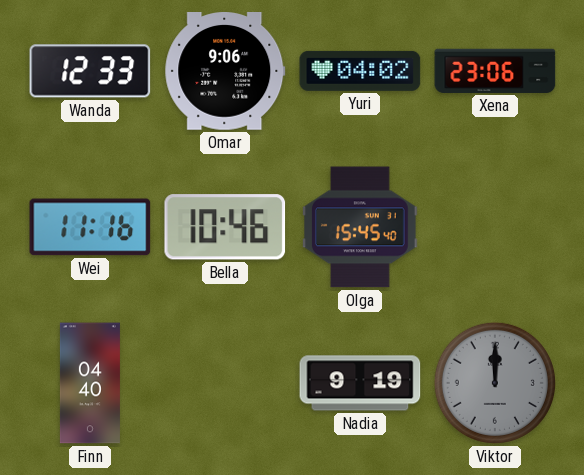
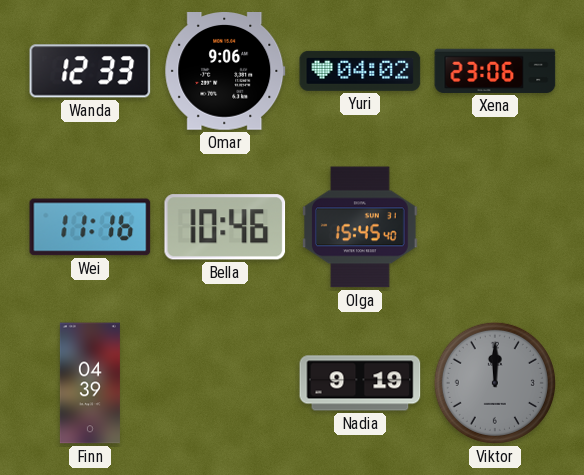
Finn: 04:40 -> 04:39
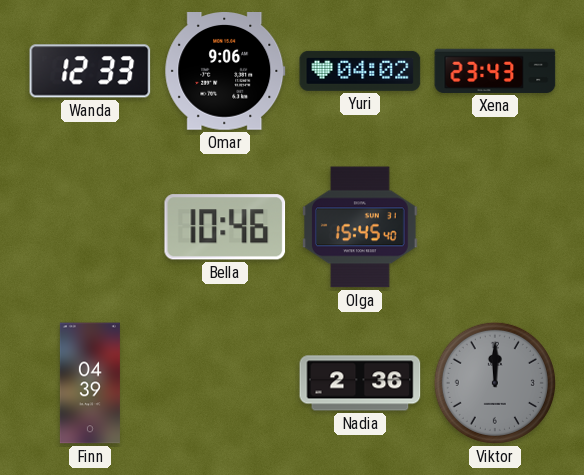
Xena: 23:06 -> 23:43
Wei: 11:16 -> none
Nadia: 9:19 -> 2:36
